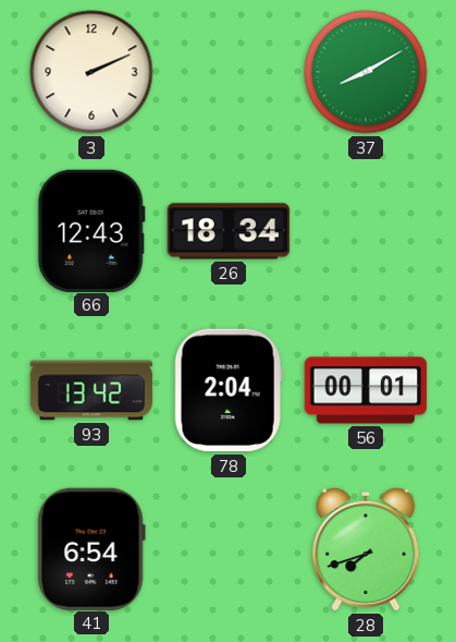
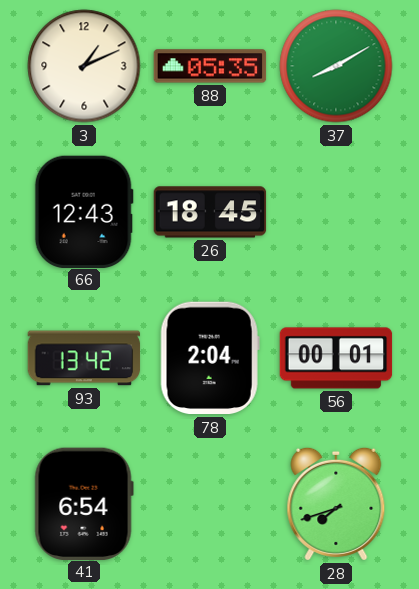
3: 2:11 -> 1:11
88: none -> 05:35
26: 18:34 -> 18:45
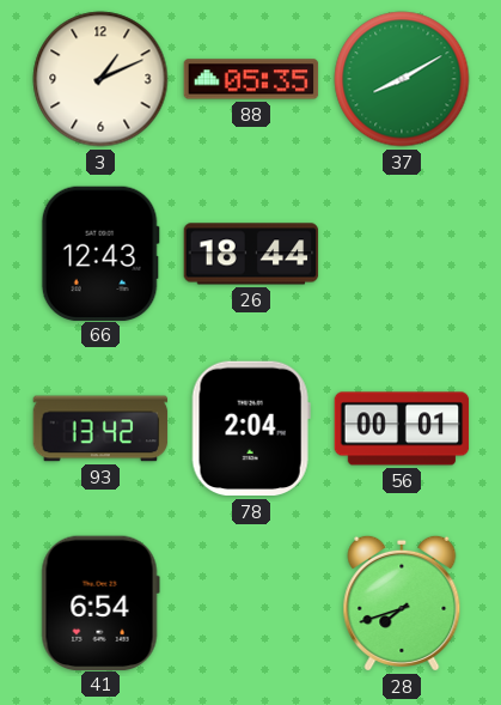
26: 18:45 -> 18:44
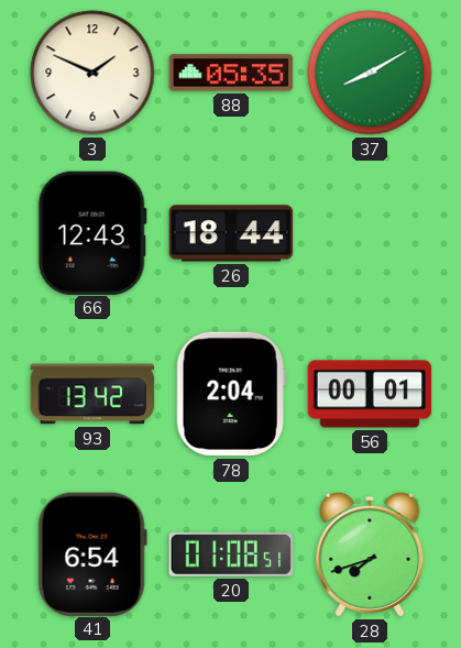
3: 1:11 -> 1:49
20: none -> 01:08
